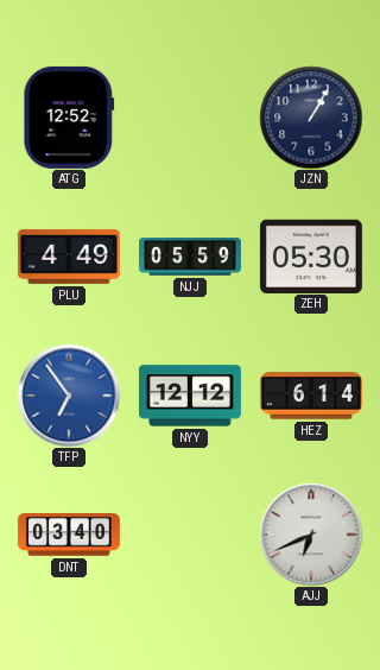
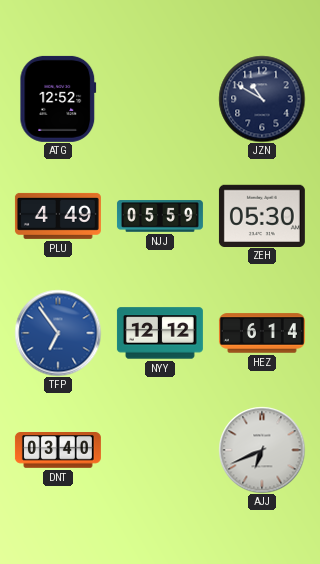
JZN: 1:05 -> 10:50
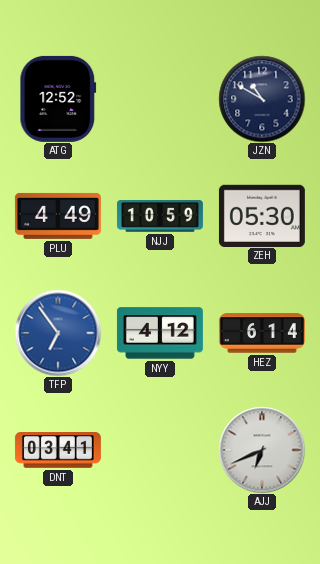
NJJ: 05:59 -> 10:59
NYY: 12:12 -> 4:12
DNT: 03:40 -> 03:41
